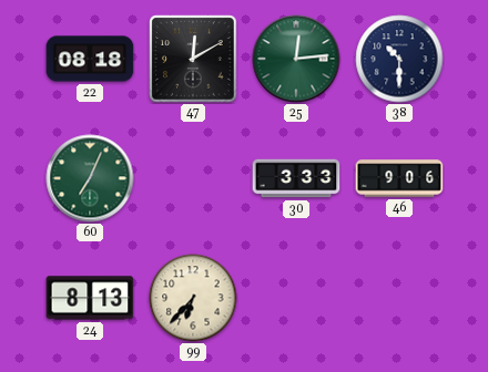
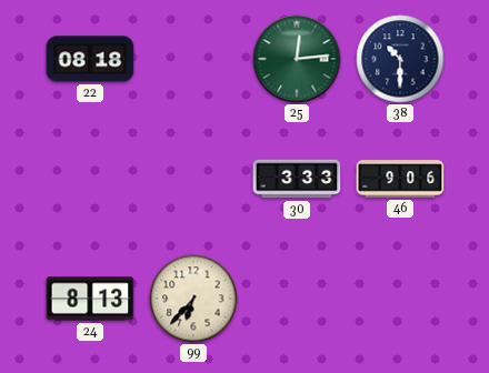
47: 12:10 -> none
60: 7:04 -> none
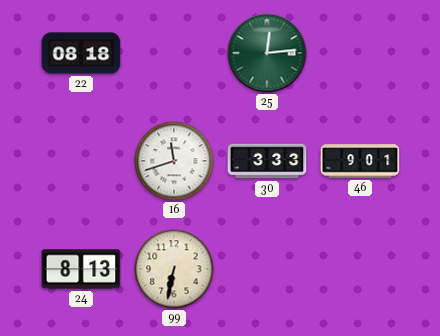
38: 10:30 -> none
16: none -> 11:42
46: 9:06 -> 9:01
99: 6:37 -> 6:32
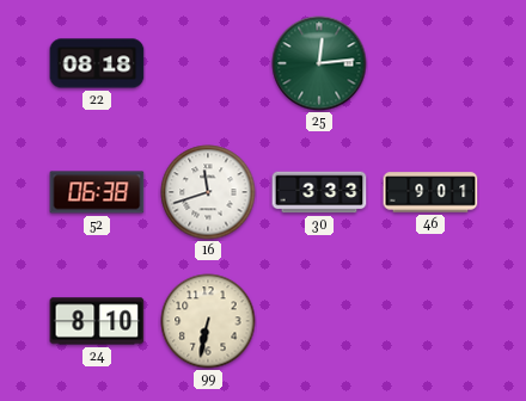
52: none -> 06:38
24: 8:13 -> 8:10
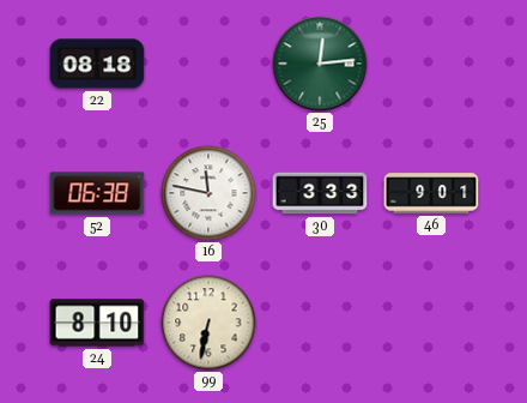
16: 11:42 -> 11:47
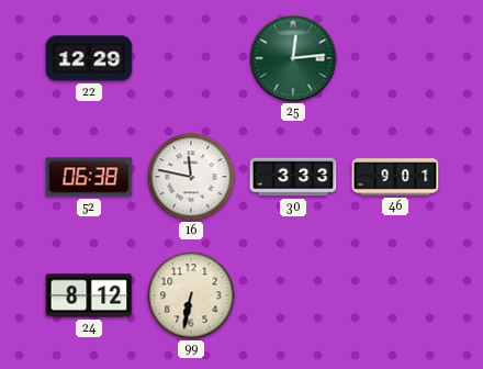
22: 08:18 -> 12:29
24: 8:10 -> 8:12
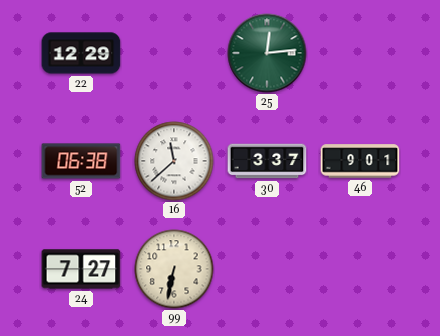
16: 11:47 -> 11:38
30: 3:33 -> 3:37
24: 8:12 -> 7:27
